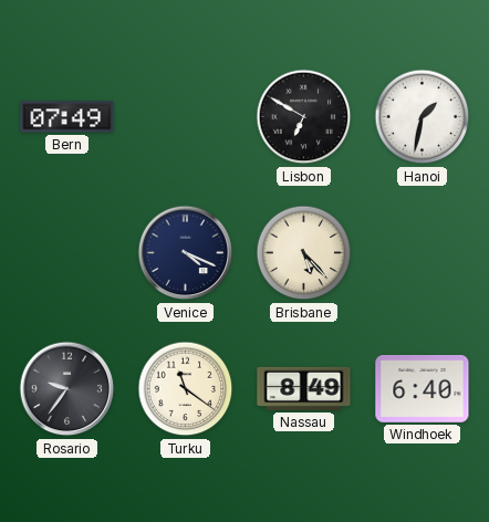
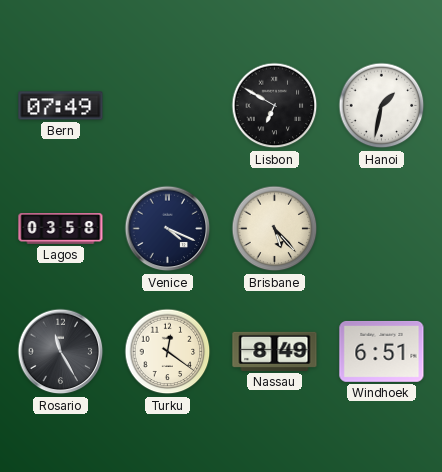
Lagos: none -> 03:58
Rosario: 9:36 -> 11:25
Turku: 11:21 -> 12:21
Windhoek: 6:40 -> 6:51
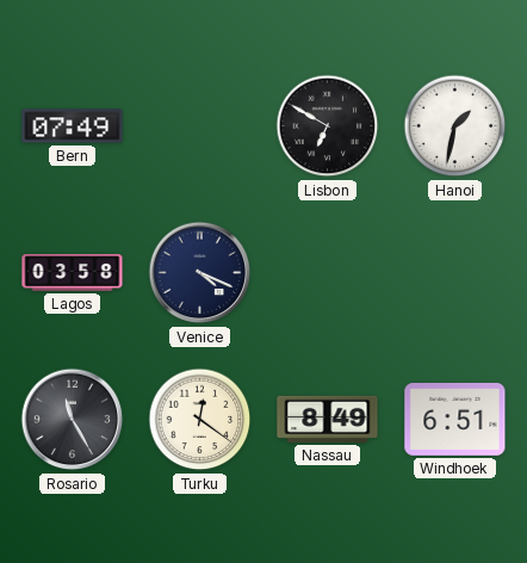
Brisbane: 5:23 -> none
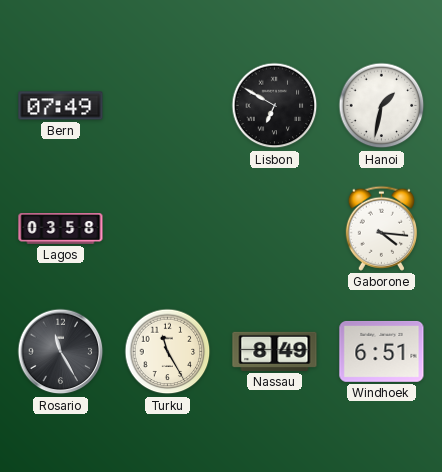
Venice: 4:19 -> none
Gaborone: none -> 4:16
Turku: 12:21 -> 11:25
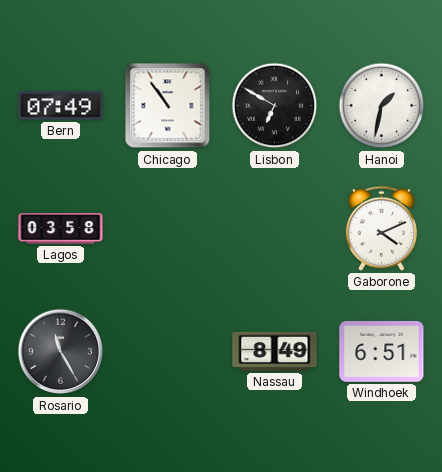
Chicago: none -> 10:54
Gaborone: 4:16 -> 4:11
Turku: 11:25 -> none
